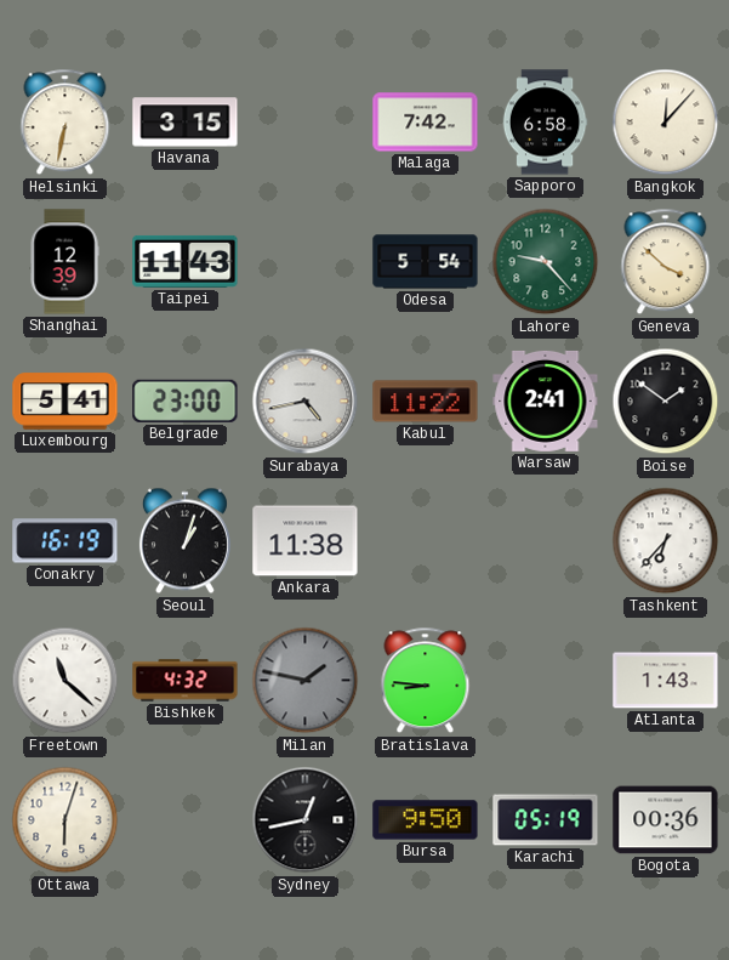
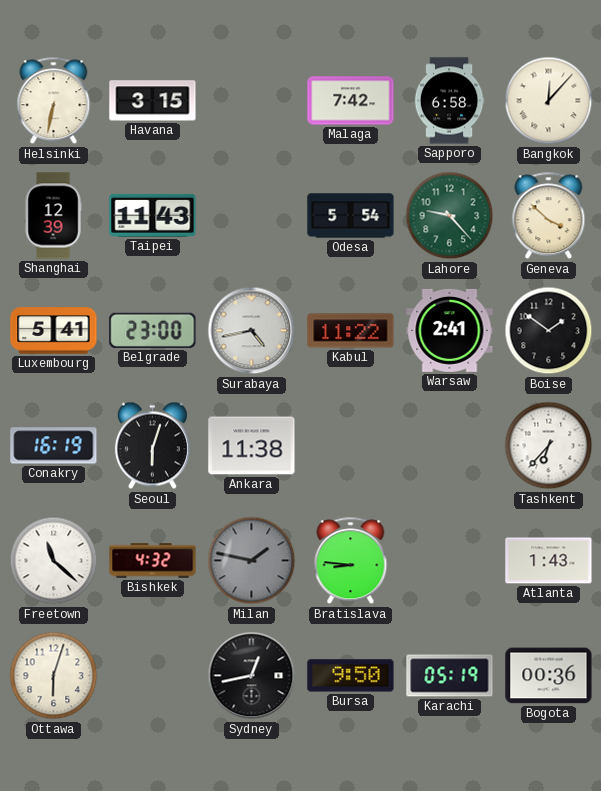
Seoul: 1:03 -> 6:03
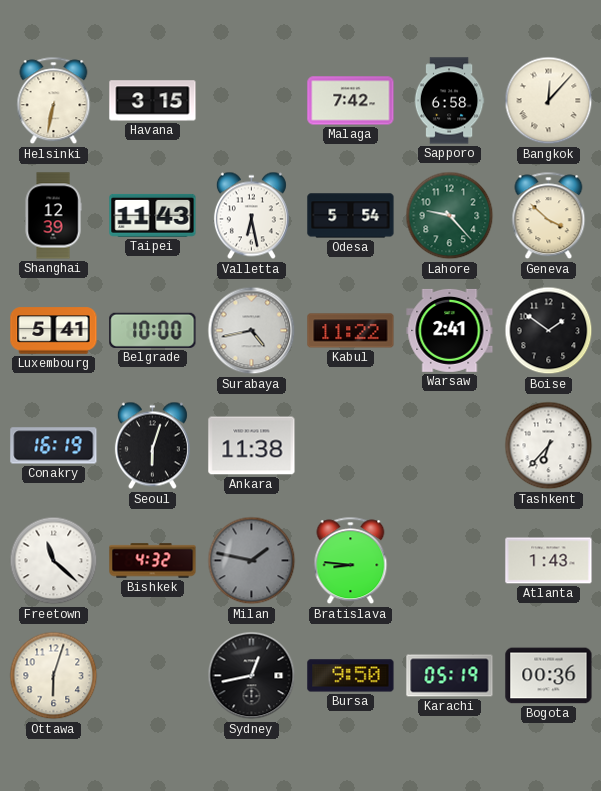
Valletta: none -> 6:28
Belgrade: 23:00 -> 10:00
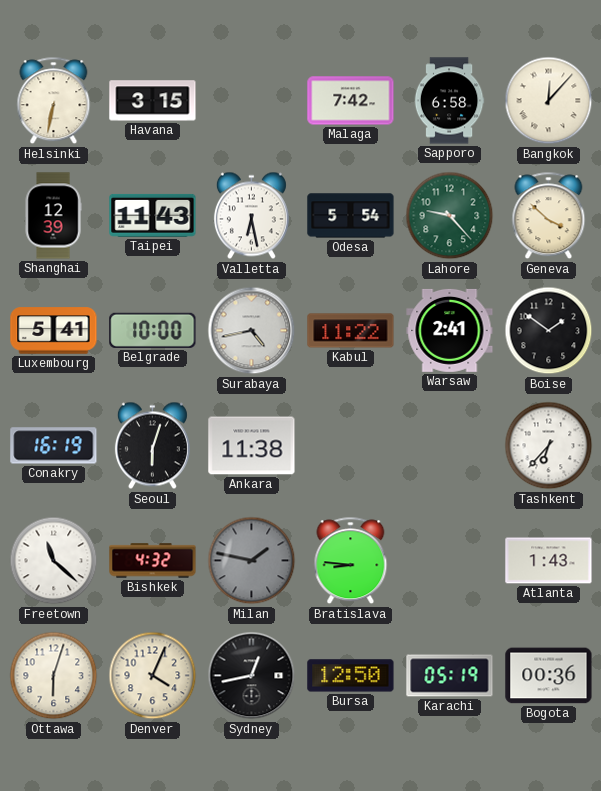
Denver: none -> 4:04
Bursa: 9:50 -> 12:50
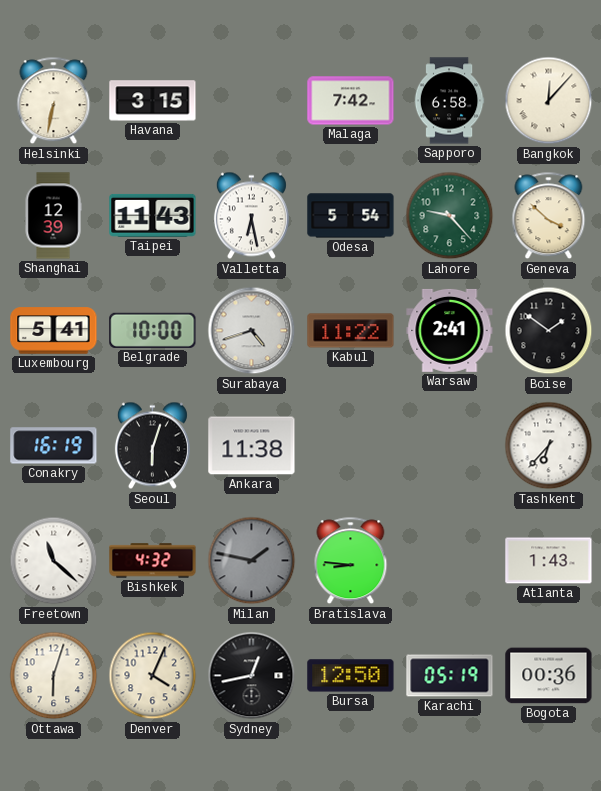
Surabaya: 4:43 -> 4:42
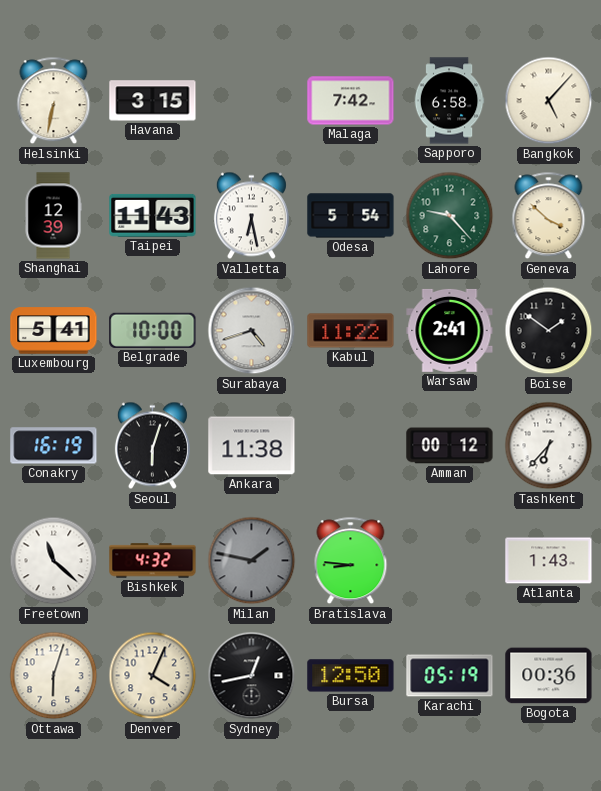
Bangkok: 12:07 -> 5:07
Amman: none -> 00:12
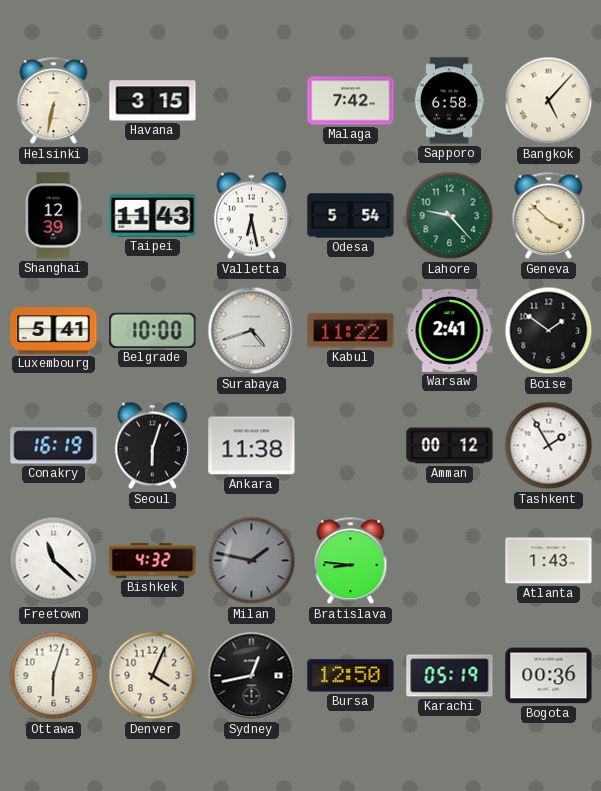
Tashkent: 6:37 -> 1:55
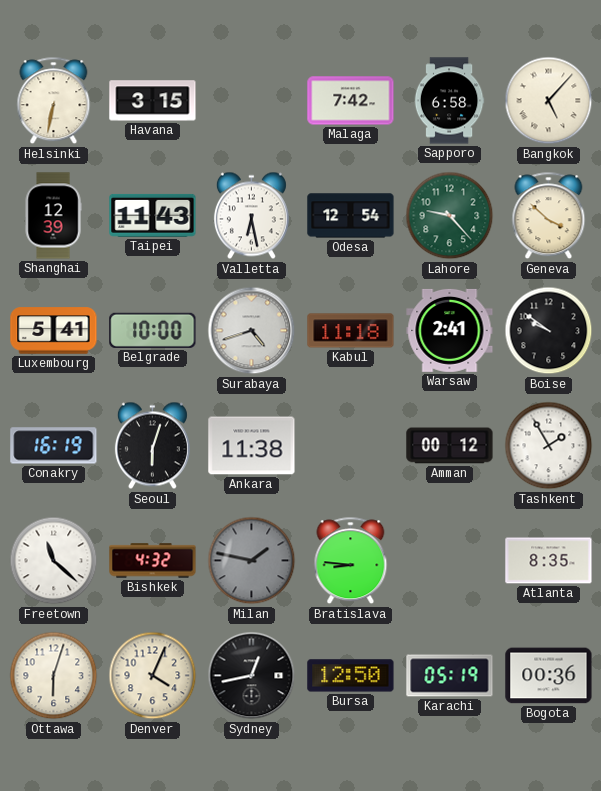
Odesa: 5:54 -> 12:54
Kabul: 11:22 -> 11:18
Boise: 1:51 -> 9:51
Atlanta: 1:43 -> 8:35
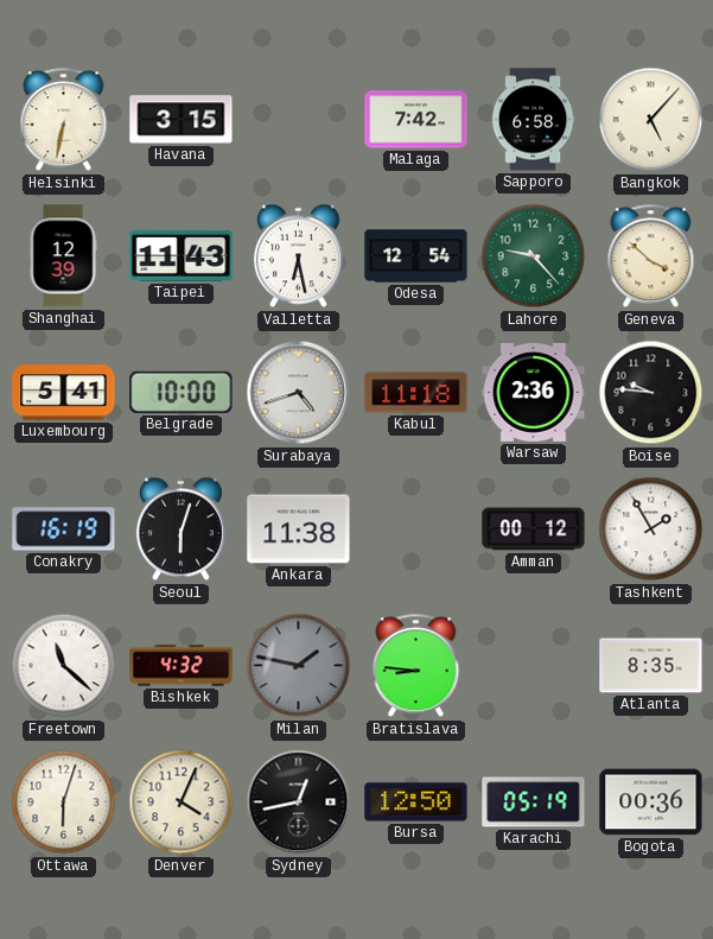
Warsaw: 2:41 -> 2:36
Boise: 9:51 -> 9:46
